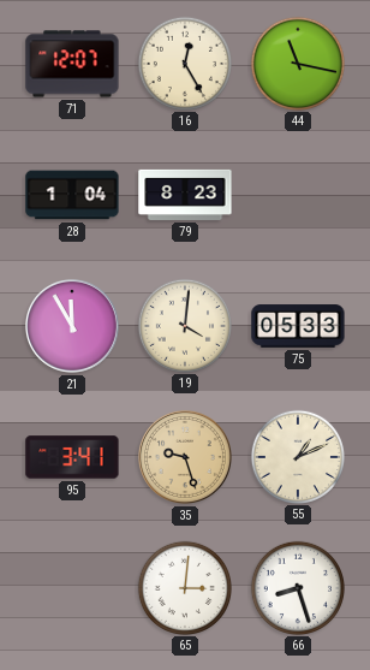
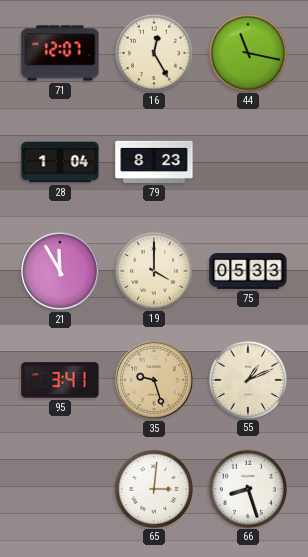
19: 4:01 -> 4:00
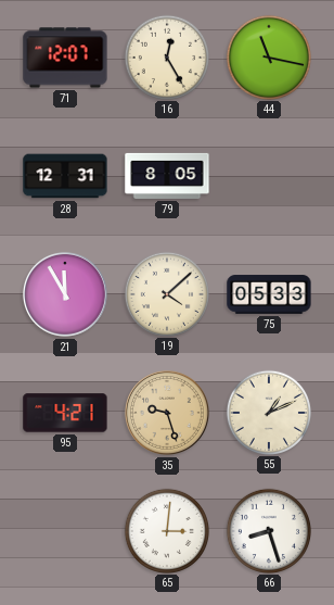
28: 1:04 -> 12:31
79: 8:23 -> 8:05
19: 4:00 -> 4:08
95: 3:41 -> 4:21
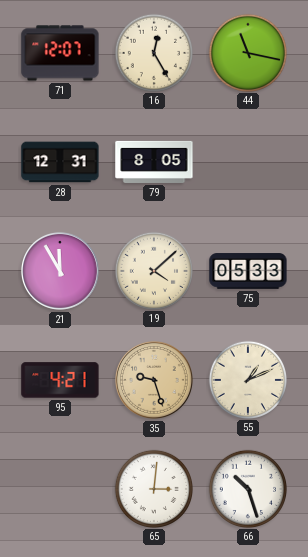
66: 8:27 -> 10:27
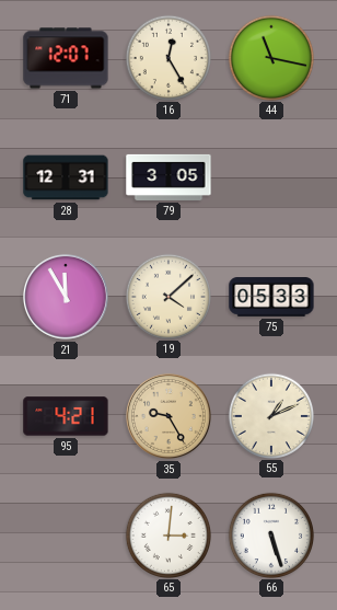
79: 8:05 -> 3:05
35: 9:27 -> 9:25
66: 10:27 -> 5:27
